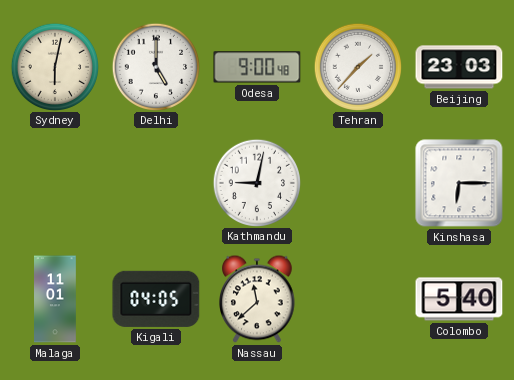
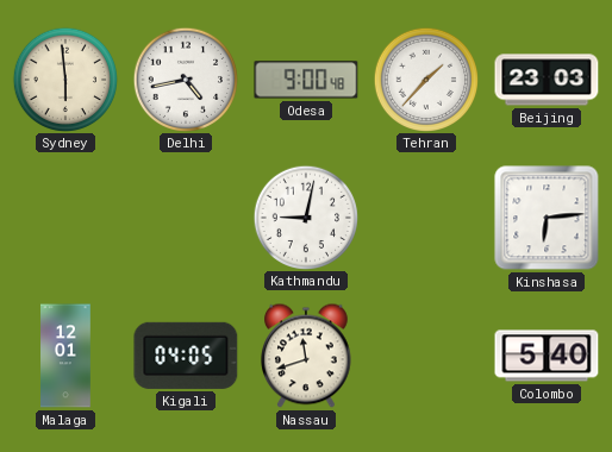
Sydney: 6:02 -> 5:59
Delhi: 5:00 -> 4:43
Kinshasa: 6:15 -> 6:14
Malaga: 11:01 -> 12:01
Nassau: 11:38 -> 11:42
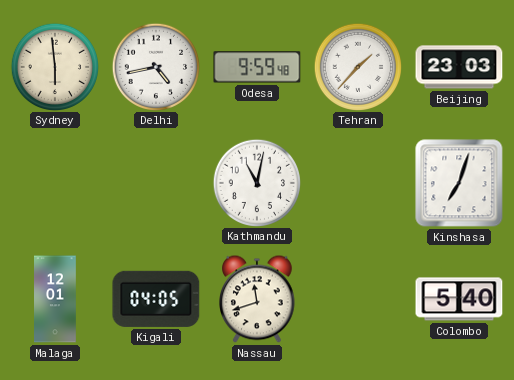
Odesa: 9:00 -> 9:59
Kathmandu: 9:02 -> 11:02
Kinshasa: 6:14 -> 7:03
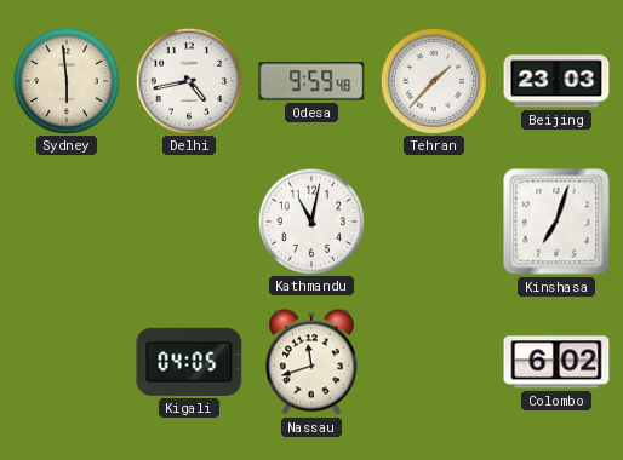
Malaga: 12:01 -> none
Colombo: 5:40 -> 6:02
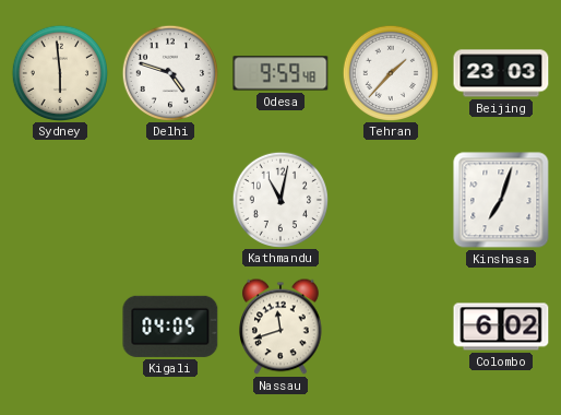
Delhi: 4:43 -> 4:48
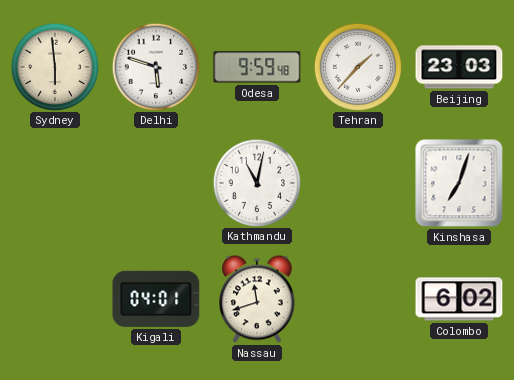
Delhi: 4:48 -> 5:48
Kigali: 04:05 -> 04:01
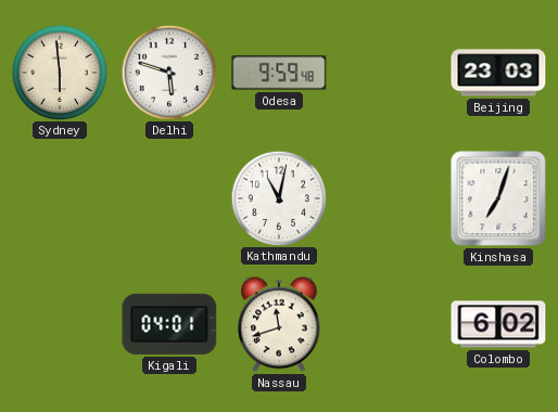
Tehran: 1:37 -> none
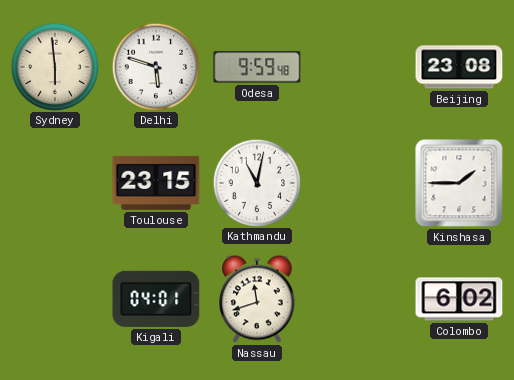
Beijing: 23:03 -> 23:08
Toulouse: none -> 23:15
Kinshasa: 7:03 -> 1:45
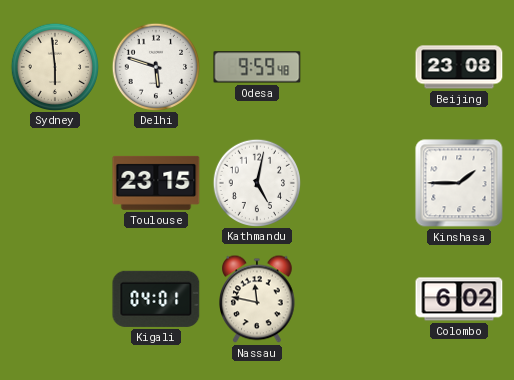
Kathmandu: 11:02 -> 5:02
Nassau: 11:42 -> 11:47
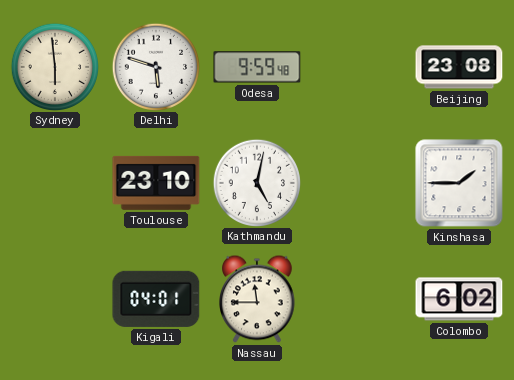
Toulouse: 23:15 -> 23:10
Nassau: 11:47 -> 11:45
